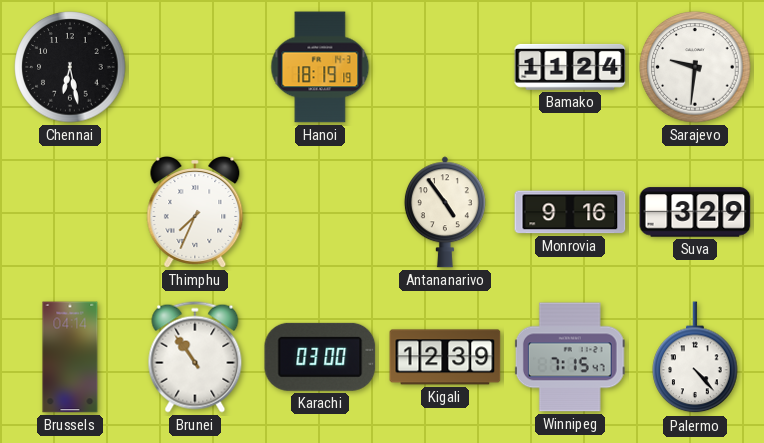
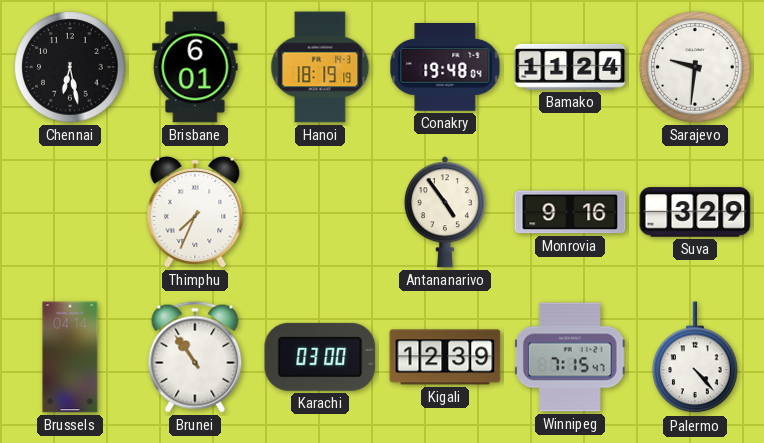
Brisbane: none -> 6:01
Conakry: none -> 19:48
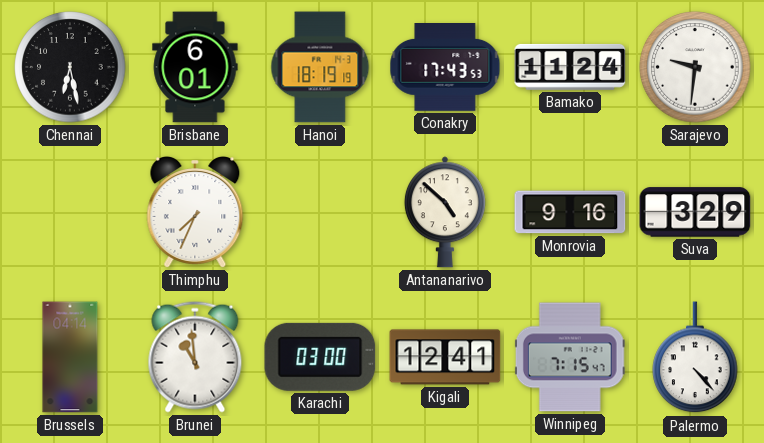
Conakry: 19:48 -> 17:43
Antananarivo: 4:54 -> 4:52
Brunei: 10:54 -> 10:59
Kigali: 12:39 -> 12:41
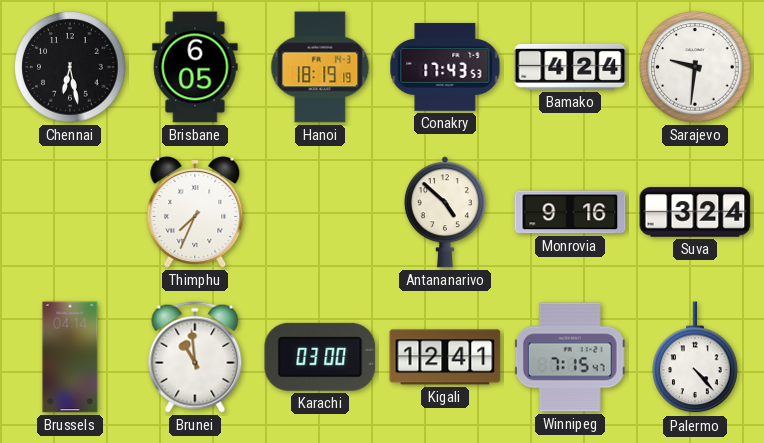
Brisbane: 6:01 -> 6:05
Bamako: 11:24 -> 4:24
Suva: 3:29 -> 3:24
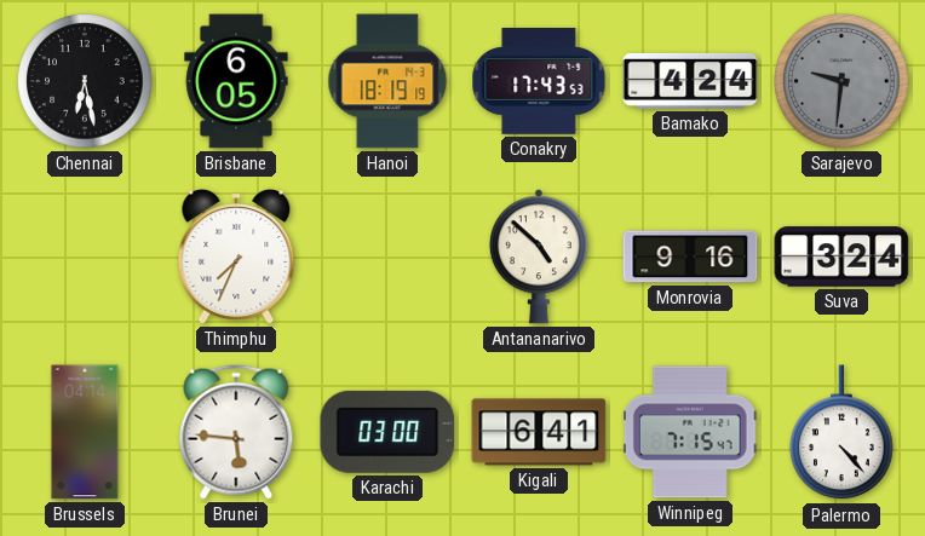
Sarajevo dial: white -> grey
Brunei: 10:59 -> 5:46
Kigali: 12:41 -> 6:41
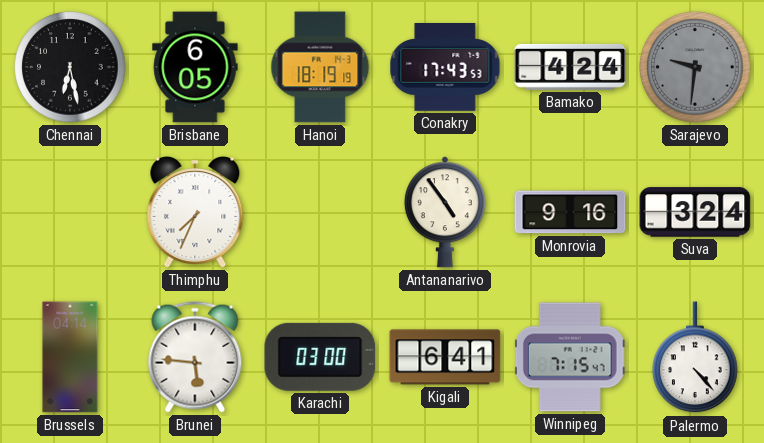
Antananarivo: 4:52 -> 4:54
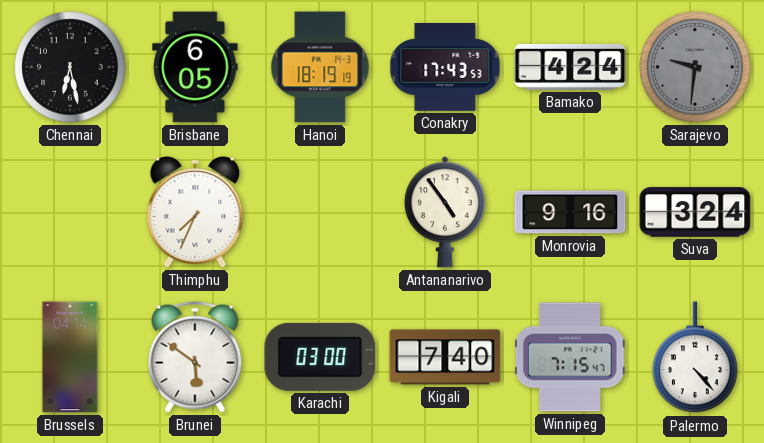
Brunei: 5:46 -> 5:51
Kigali: 6:41 -> 7:40
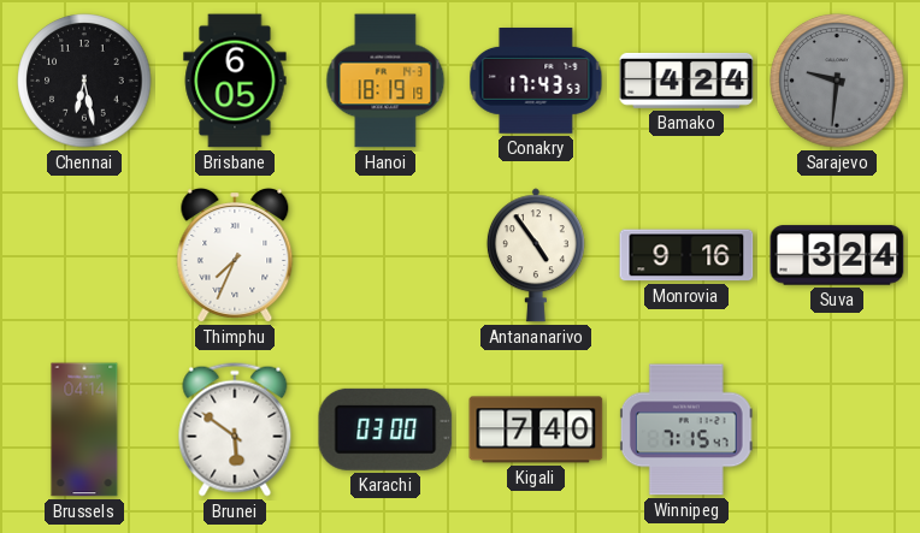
Palermo: 4:23 -> none
